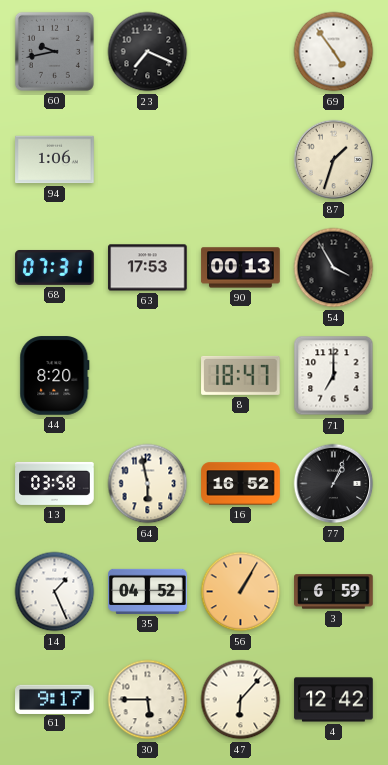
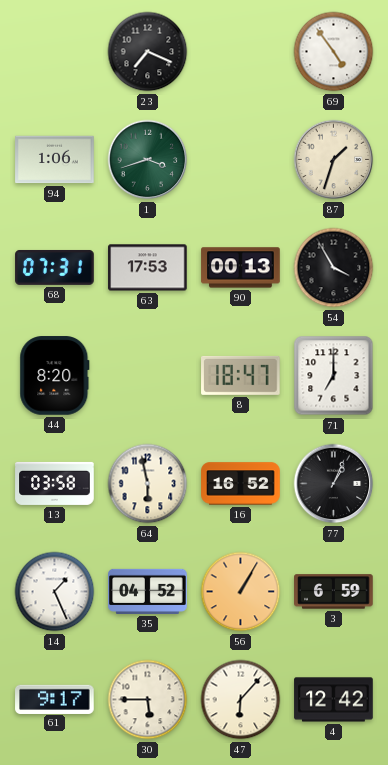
60: 9:43 -> none
1: none -> 3:42
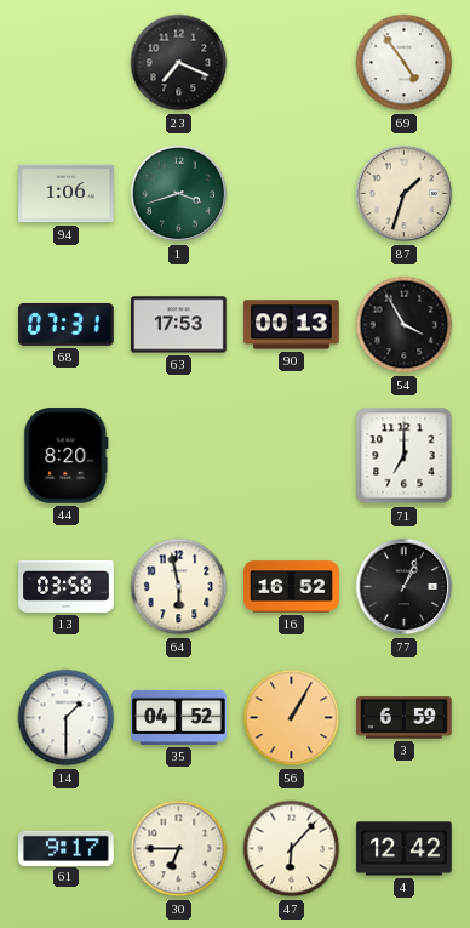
8: 18:47 -> none
14: 1:26 -> 1:30
30: 5:45 -> 6:45
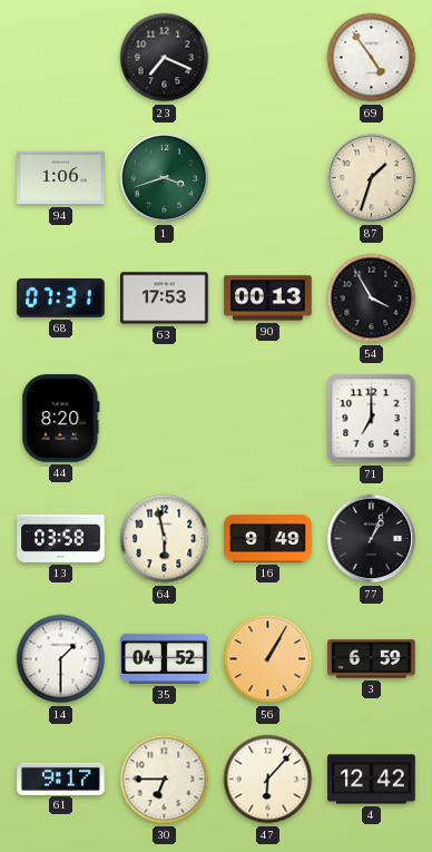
16: 16:52 -> 9:49
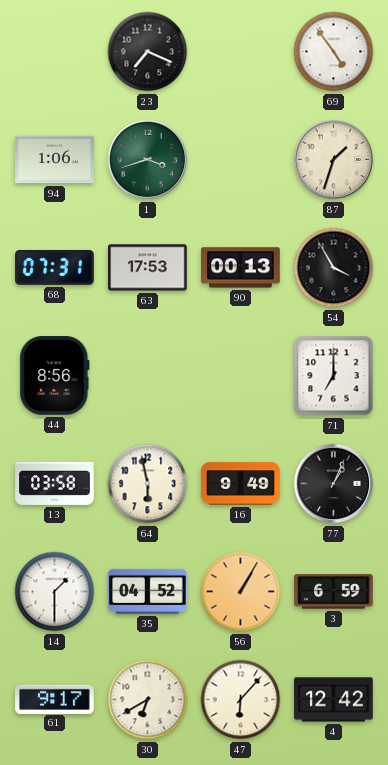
44: 8:20 -> 8:56
30: 6:45 -> 6:40
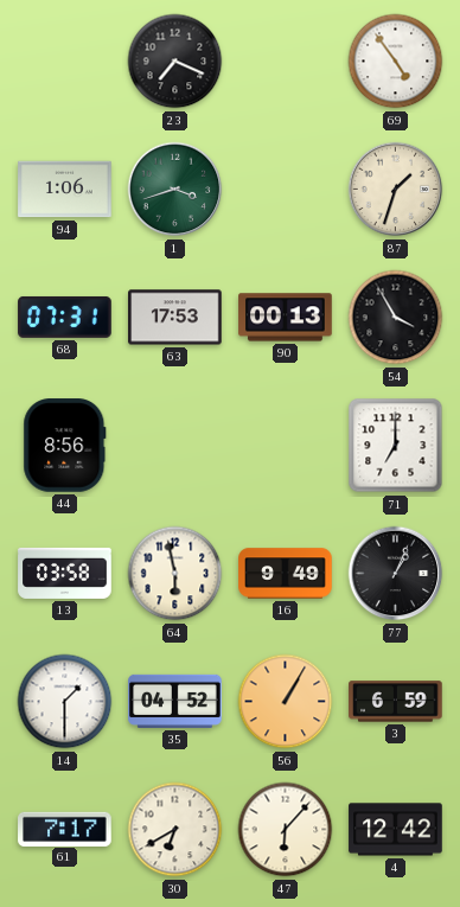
61: 9:17 -> 7:17
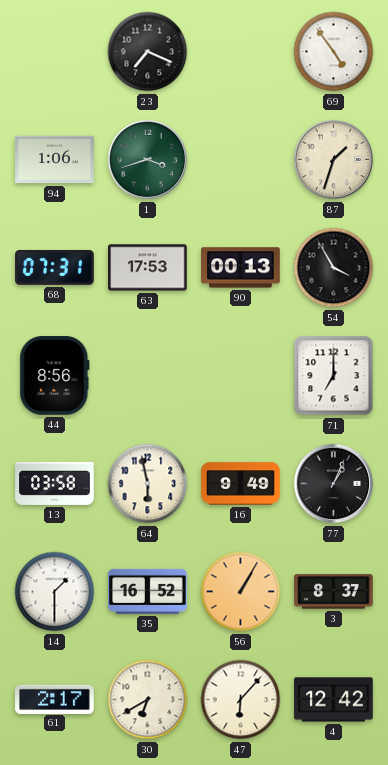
35: 04:52 -> 16:52
3: 6:59 -> 8:37
61: 7:17 -> 2:17
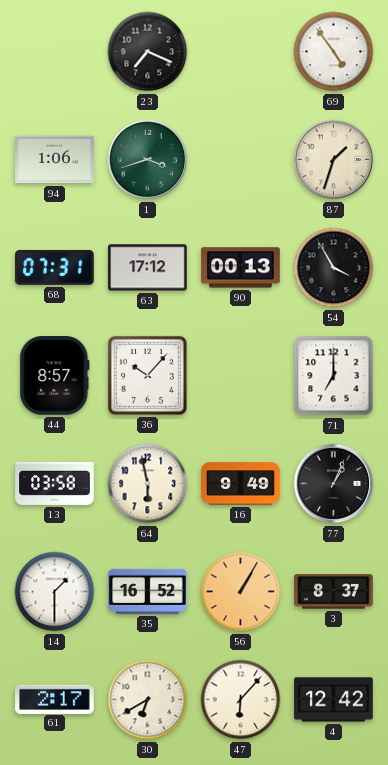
63: 17:53 -> 17:12
44: 8:56 -> 8:57
36: none -> 10:07
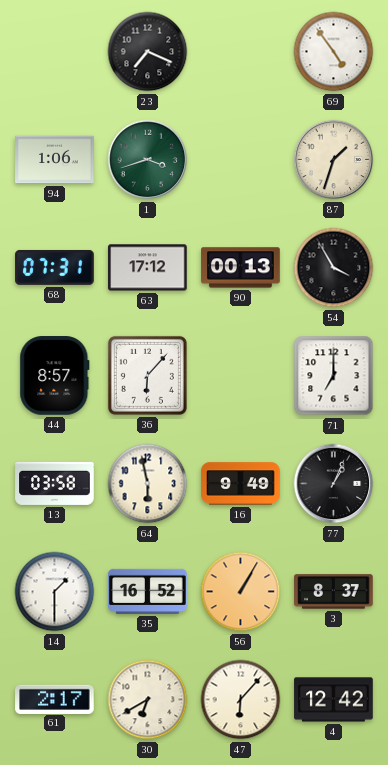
36: 10:07 -> 6:07
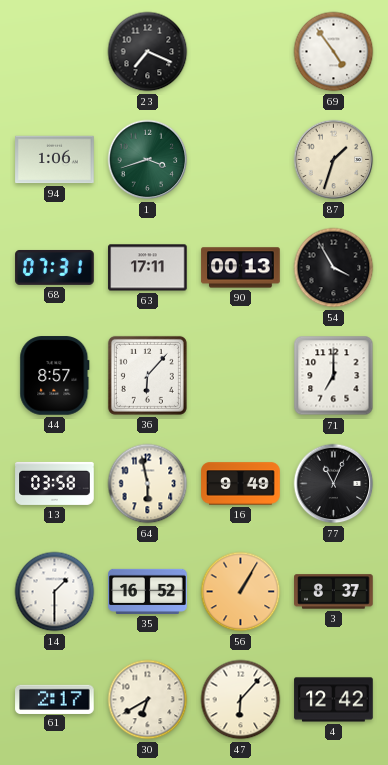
63: 17:12 -> 17:11
77: 1:04 -> 11:04
